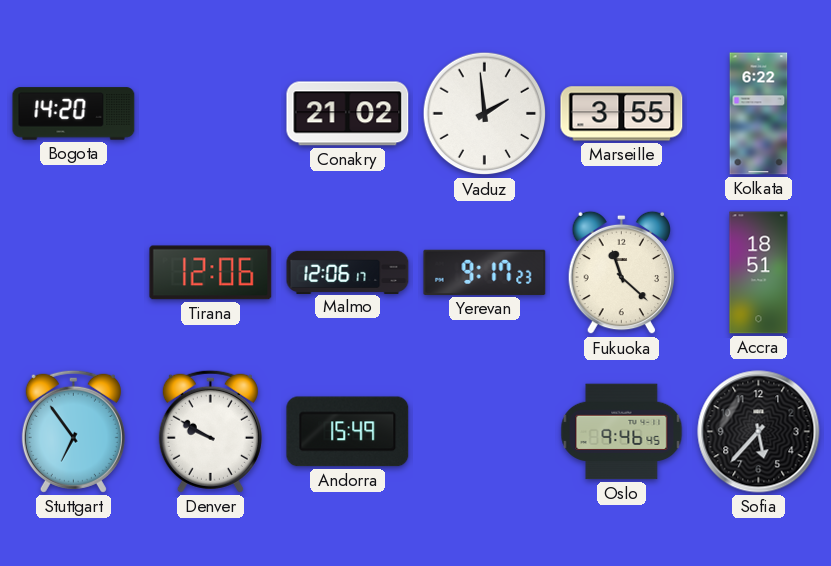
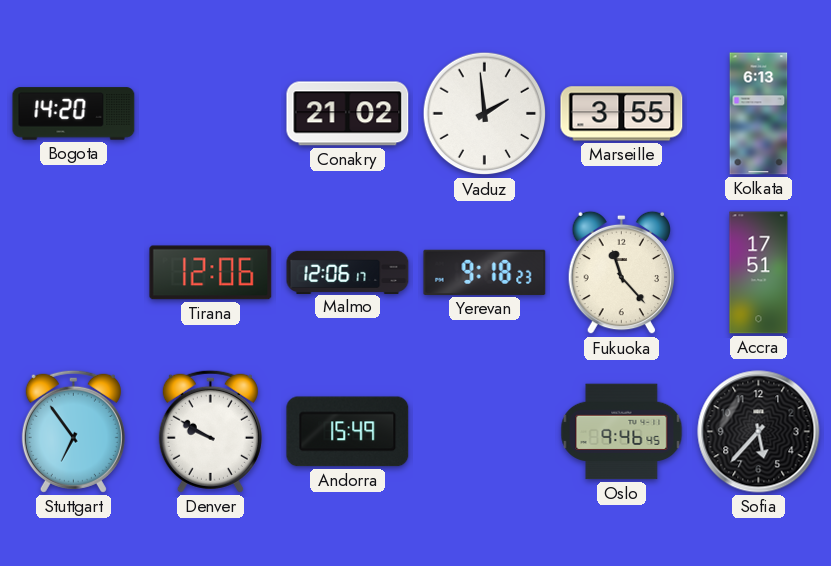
Kolkata: 6:22 -> 6:13
Yerevan: 9:17 -> 9:18
Fukuoka: 11:22 -> 11:23
Accra: 18:51 -> 17:51
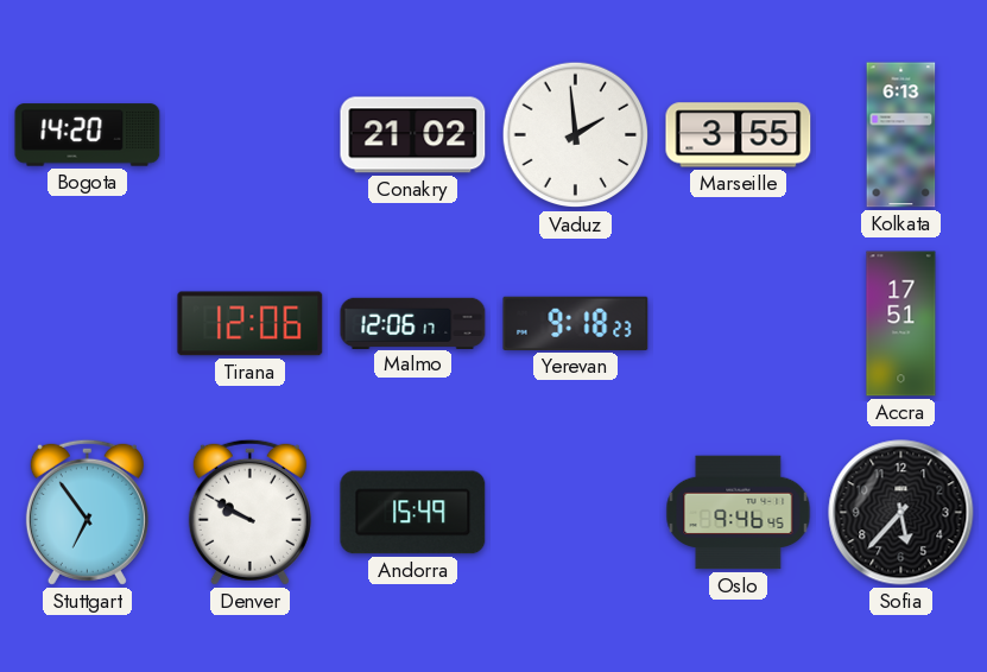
Fukuoka: 11:23 -> none
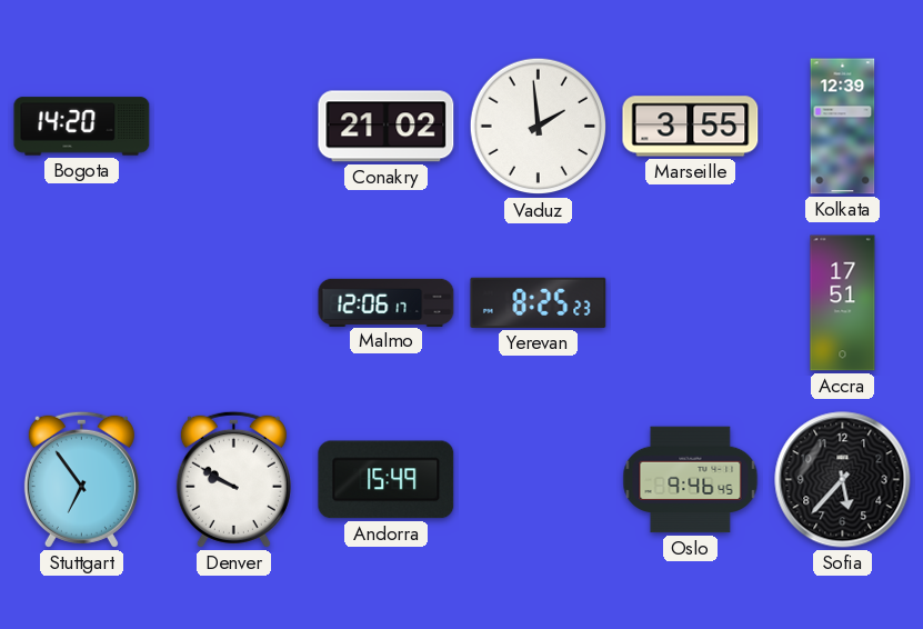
Kolkata: 6:13 -> 12:39
Tirana: 12:06 -> none
Yerevan: 9:18 -> 8:25
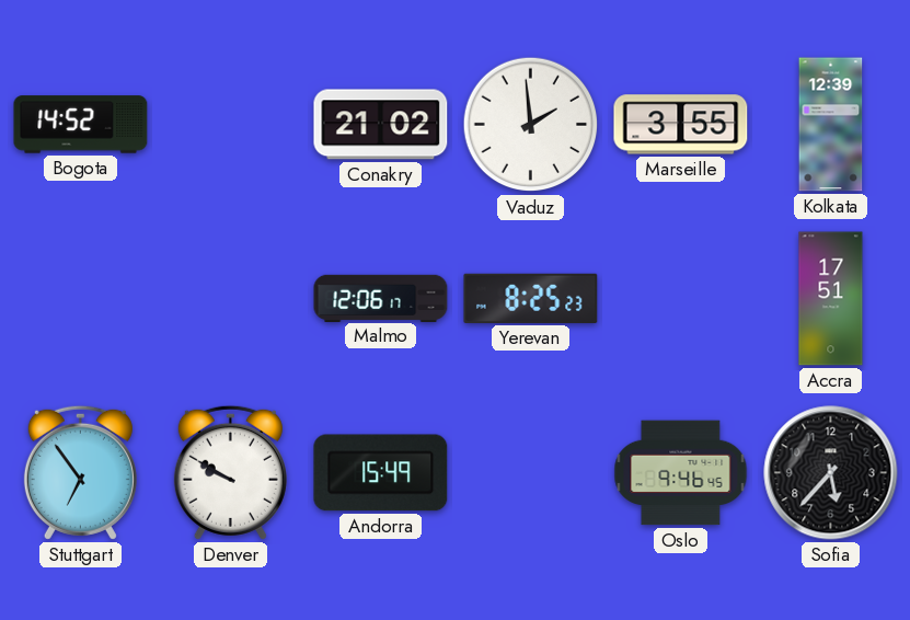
Bogota: 14:20 -> 14:52
